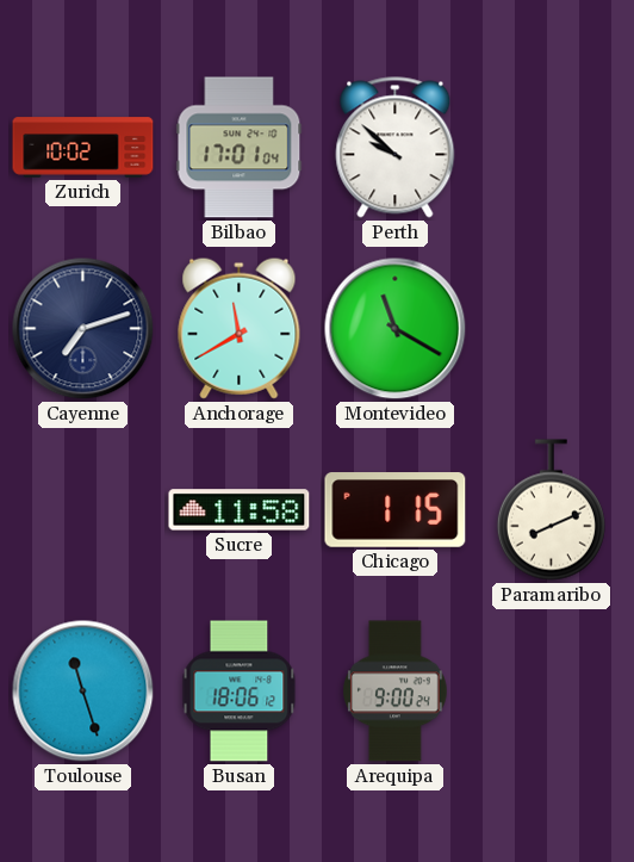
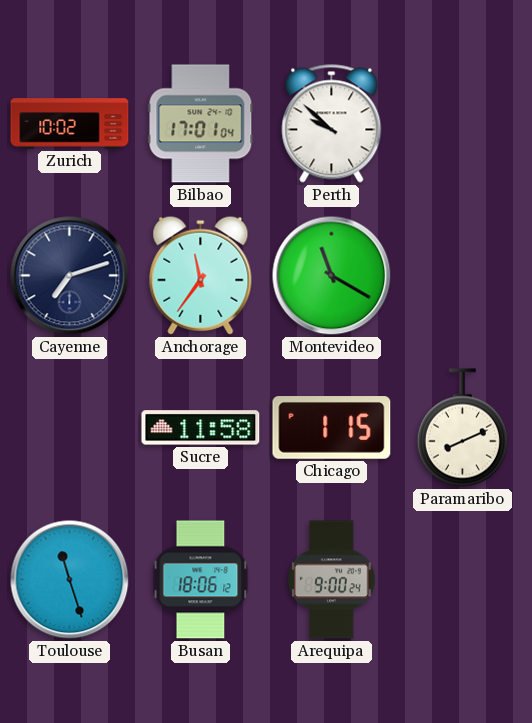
Anchorage: 11:40 -> 11:36
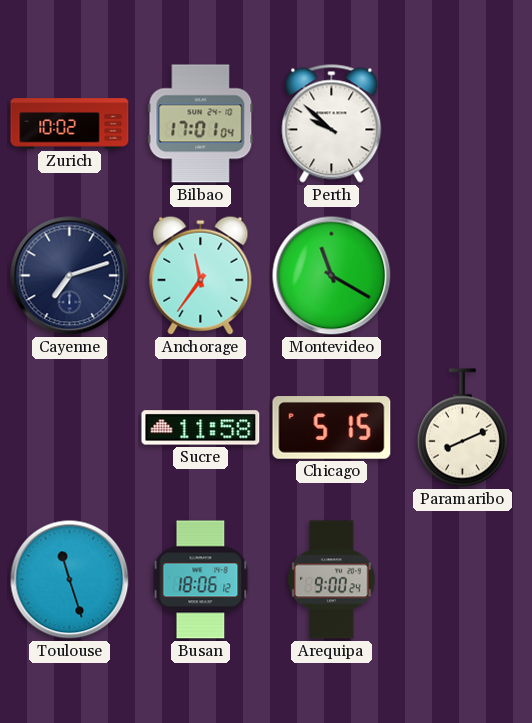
Chicago: 1:15 -> 5:15
